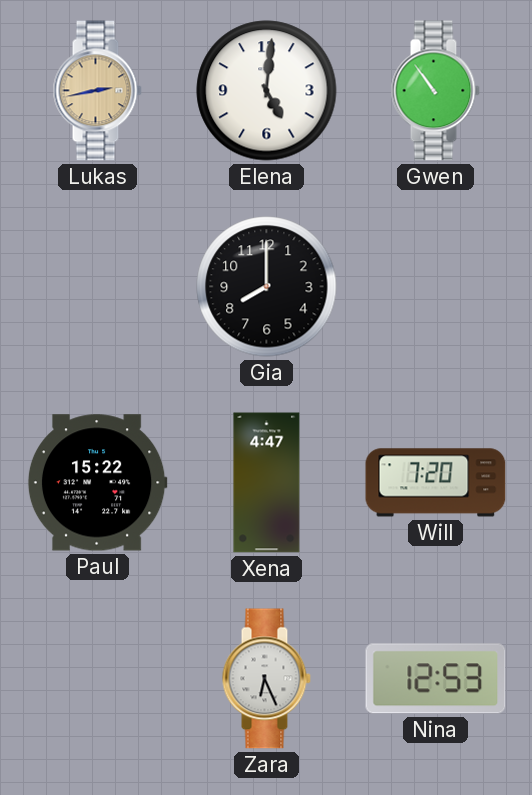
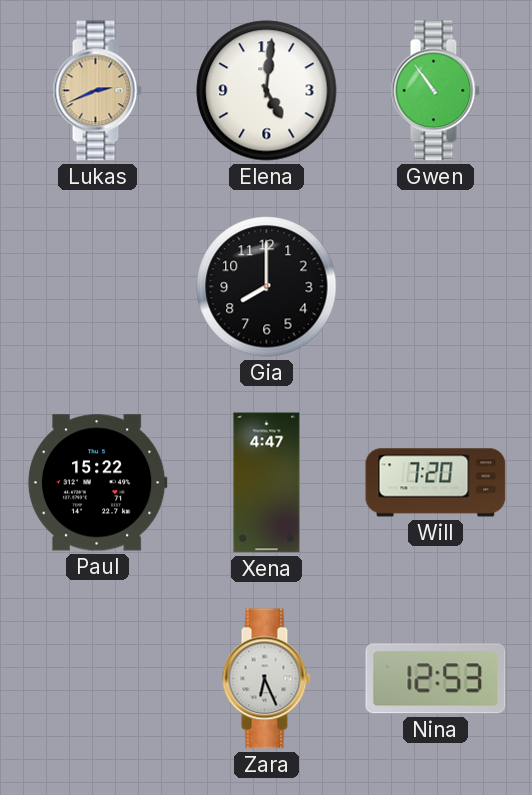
Lukas: 2:43 -> 2:41
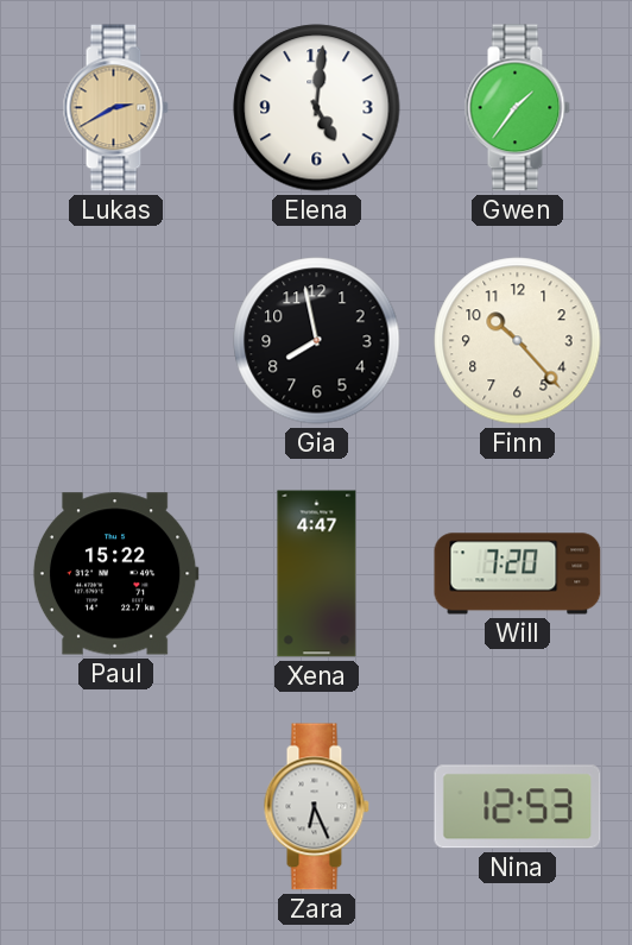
Lukas: 2:41 -> 2:40
Gwen: 10:54 -> 1:36
Gia: 8:00 -> 7:58
Finn: none -> 10:23
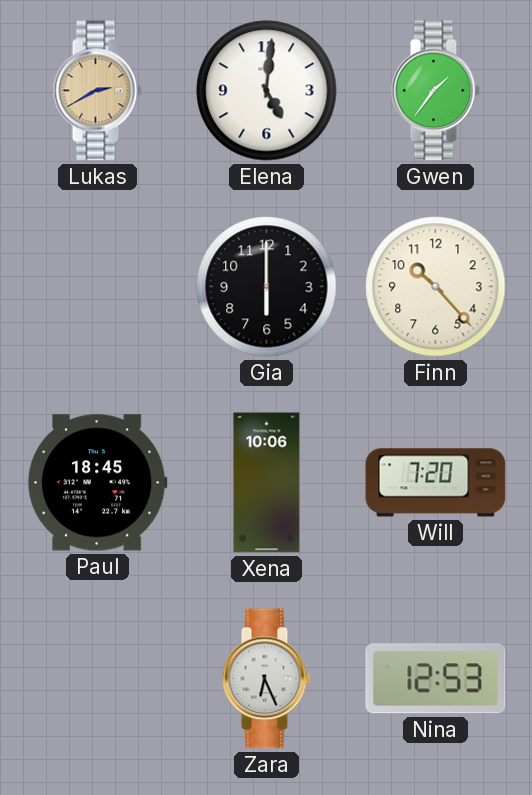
Gia: 7:58 -> 6:00
Paul: 15:22 -> 18:45
Xena: 4:47 -> 10:06
